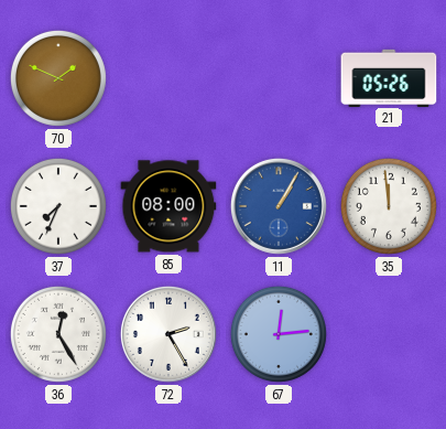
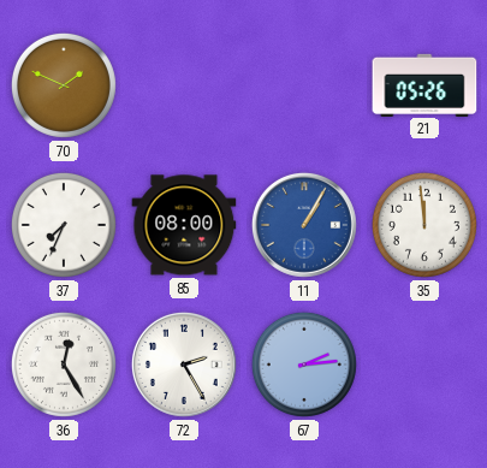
67: 12:14 -> 2:14
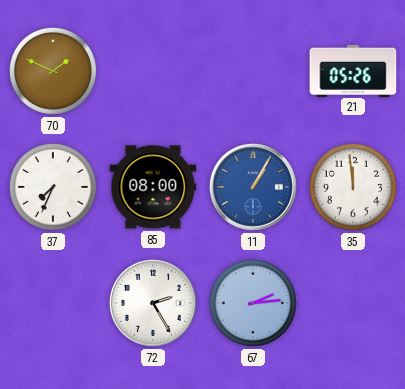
36: 12:25 -> none
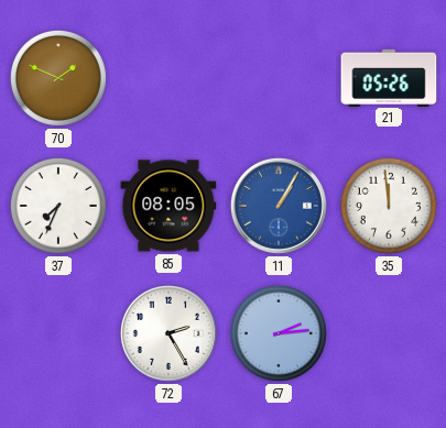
85: 08:00 -> 08:05
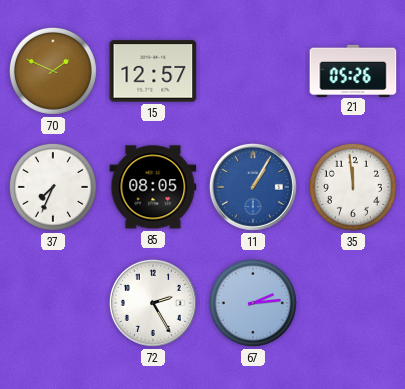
15: none -> 12:57
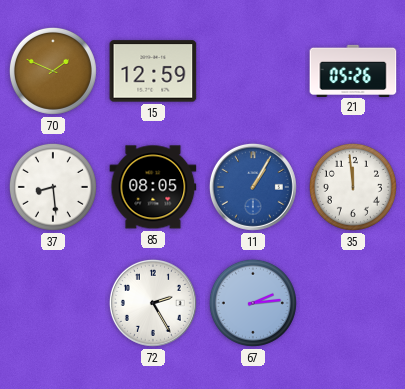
15: 12:57 -> 12:59
37: 7:34 -> 8:29
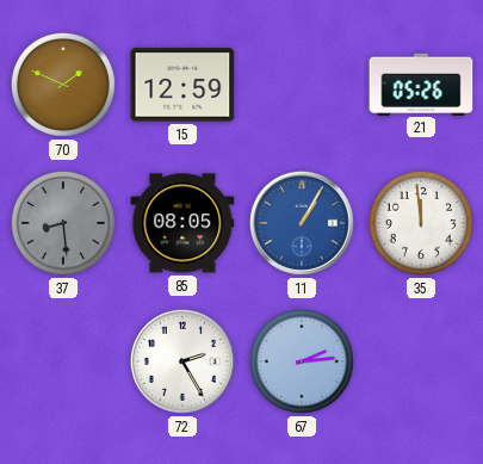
37 dial: white -> grey
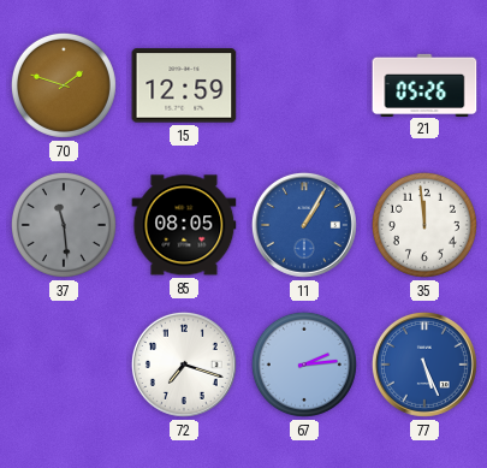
70: 1:49 -> 1:48
37: 8:29 -> 11:29
72: 2:25 -> 7:18
77: none -> 5:26
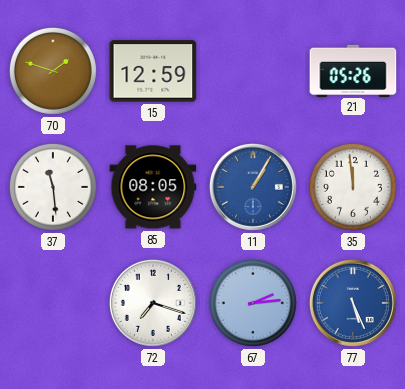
37 dial: grey -> white
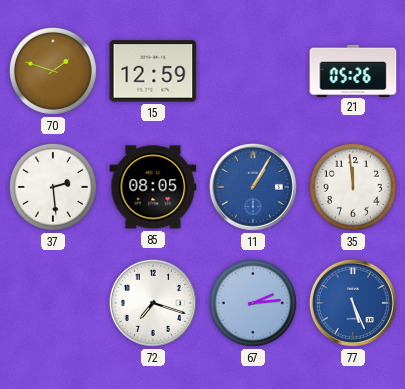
37: 11:29 -> 2:29
